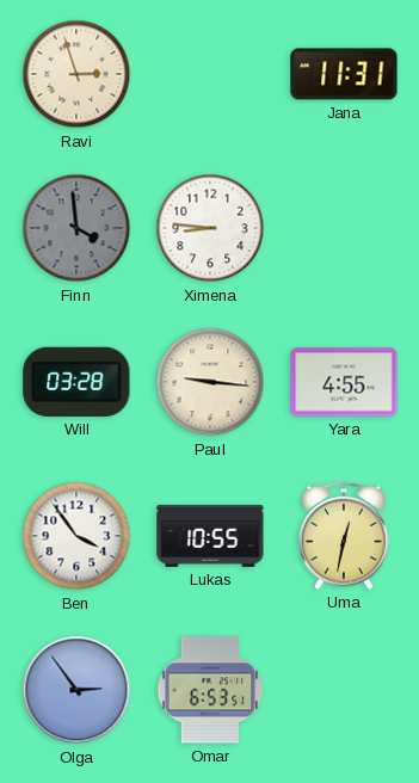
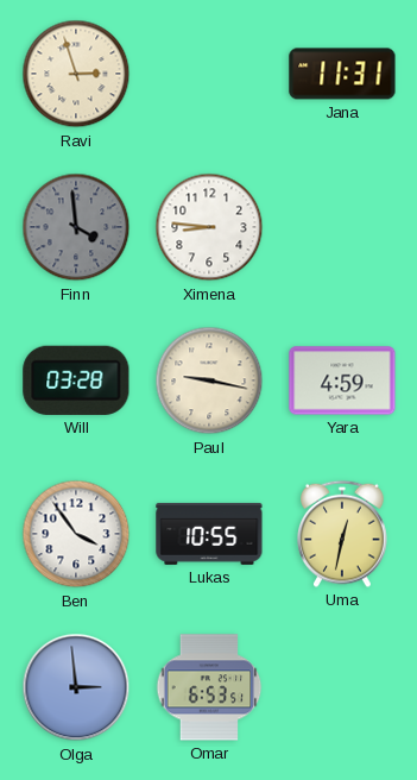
Paul: 9:16 -> 9:17
Yara: 4:55 -> 4:59
Olga: 2:54 -> 2:59
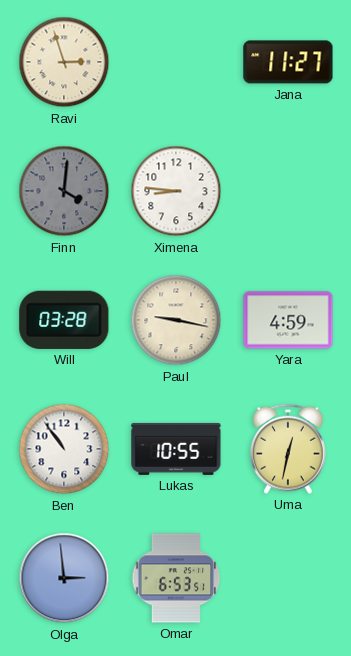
Jana: 11:31 -> 11:27
Finn: 3:59 -> 4:01
Ben: 3:54 -> 10:54
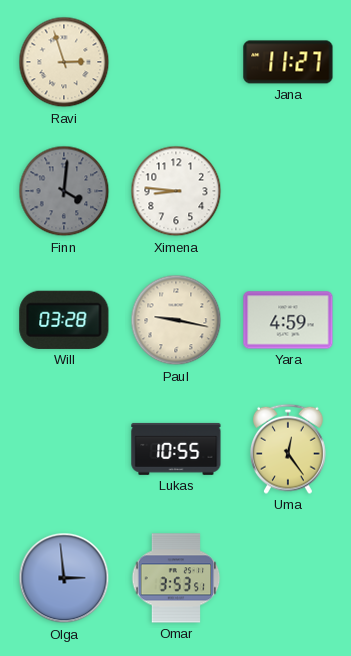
Ben: 10:54 -> none
Uma: 12:32 -> 12:24
Omar: 6:53 -> 3:53
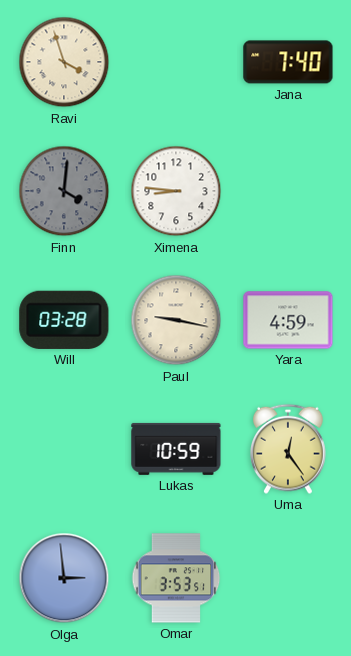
Ravi: 2:57 -> 3:57
Jana: 11:27 -> 7:40
Lukas: 10:55 -> 10:59
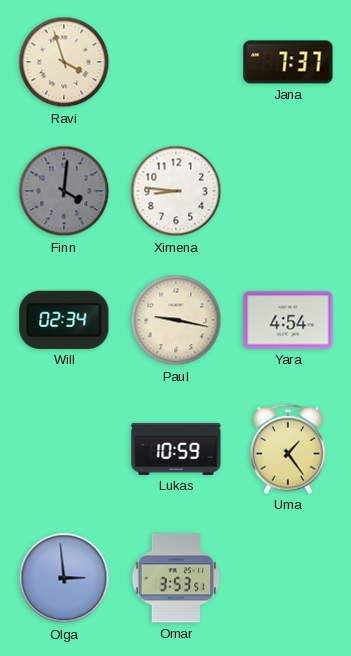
Jana: 7:40 -> 7:37
Will: 03:28 -> 02:34
Yara: 4:59 -> 4:54
Uma: 12:24 -> 1:24
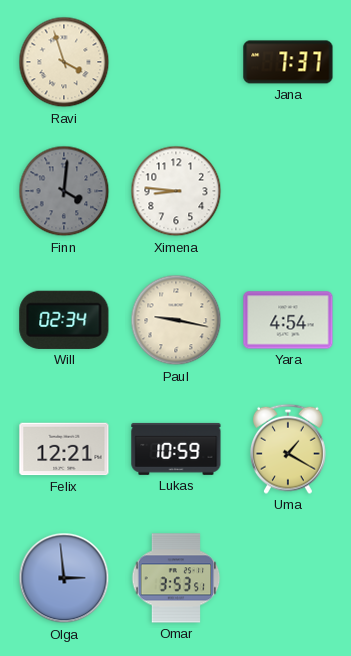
Felix: none -> 12:21
Uma: 1:24 -> 1:20
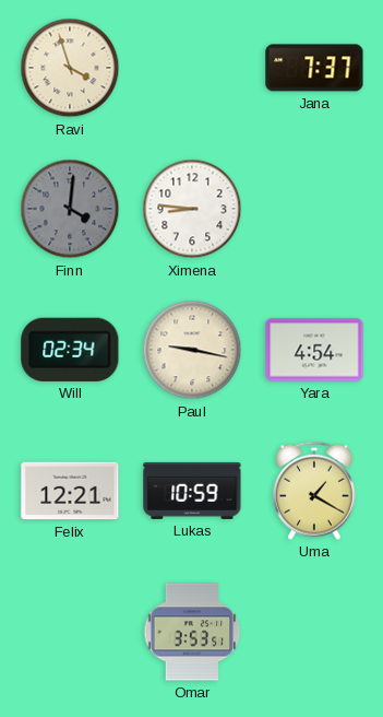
Olga: 2:59 -> none
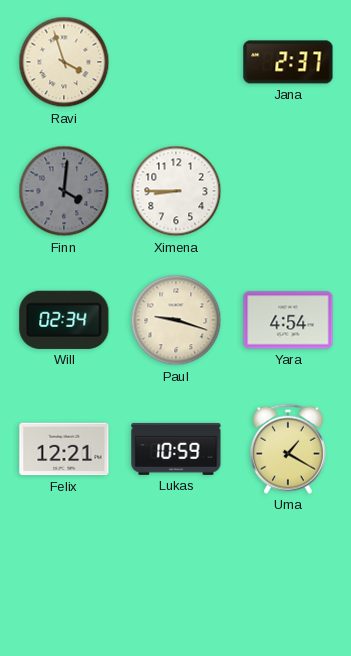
Jana: 7:37 -> 2:37
Ximena: 8:46 -> 8:45
Paul: 9:17 -> 9:18
Omar: 3:53 -> none
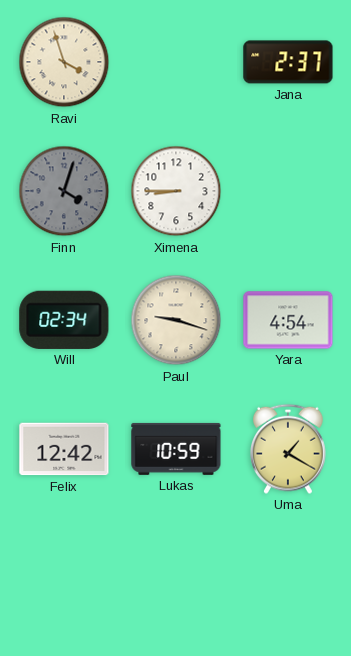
Finn: 4:01 -> 4:03
Felix: 12:21 -> 12:42
